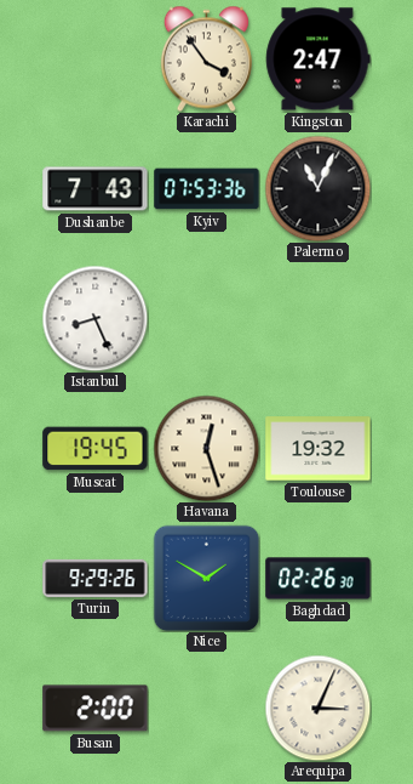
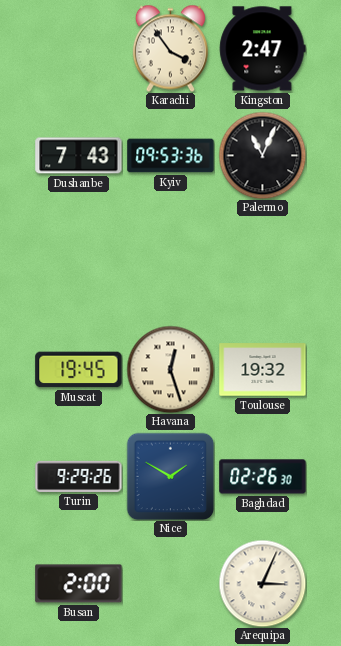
Kyiv: 07:53 -> 09:53
Istanbul: 8:26 -> none
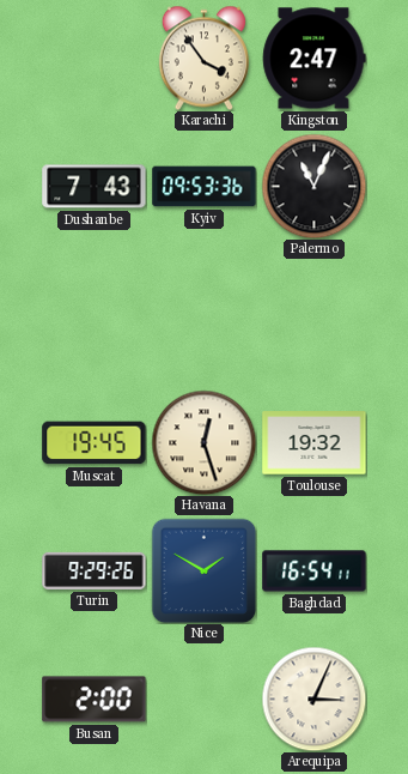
Baghdad: 02:26 -> 16:54
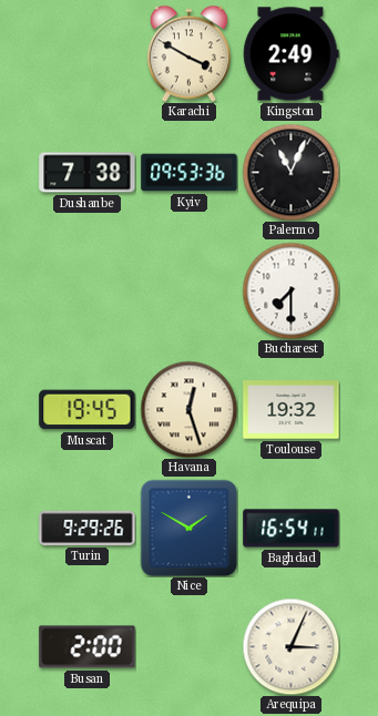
Karachi: 3:54 -> 3:50
Kingston: 2:47 -> 2:49
Dushanbe: 7:43 -> 7:38
Bucharest: none -> 7:30
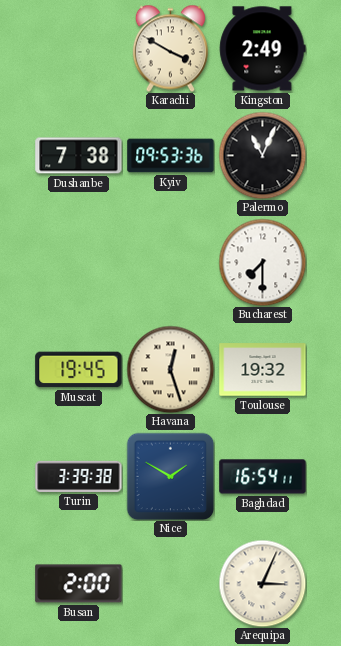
Turin: 9:29 -> 3:39
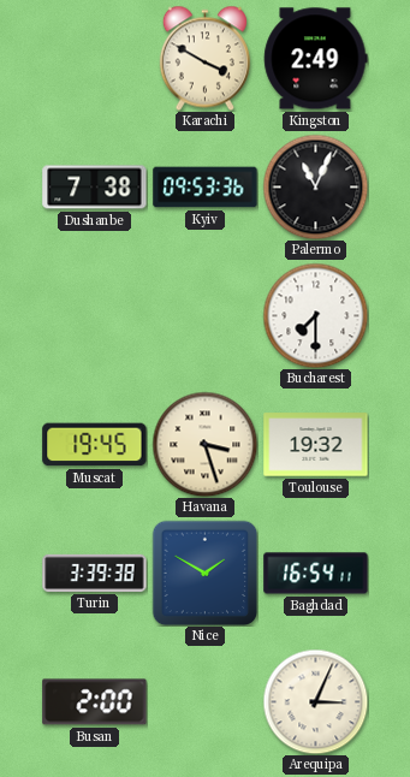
Havana: 12:27 -> 3:27
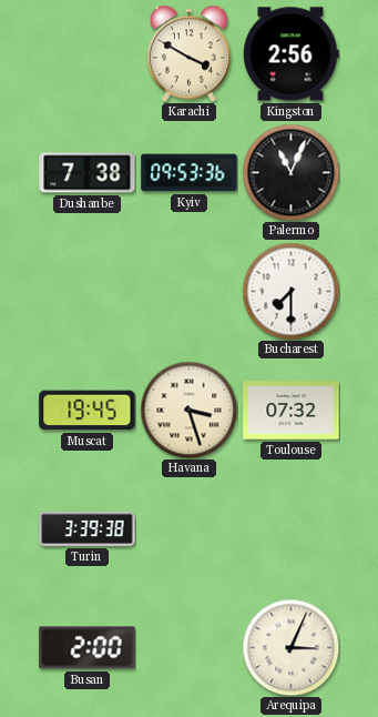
Kingston: 2:49 -> 2:56
Toulouse: 19:32 -> 07:32
Nice: 1:50 -> none
Baghdad: 16:54 -> none
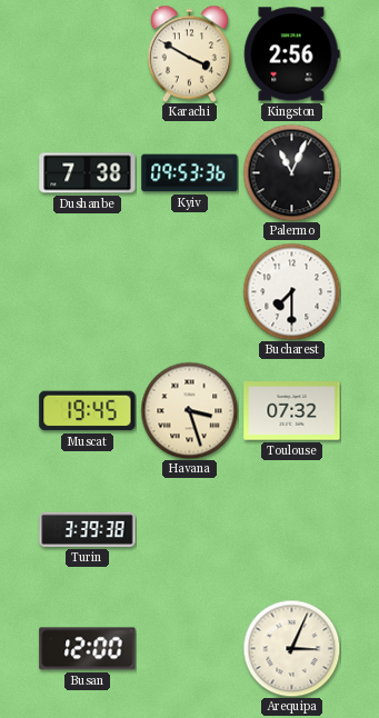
Busan: 2:00 -> 12:00
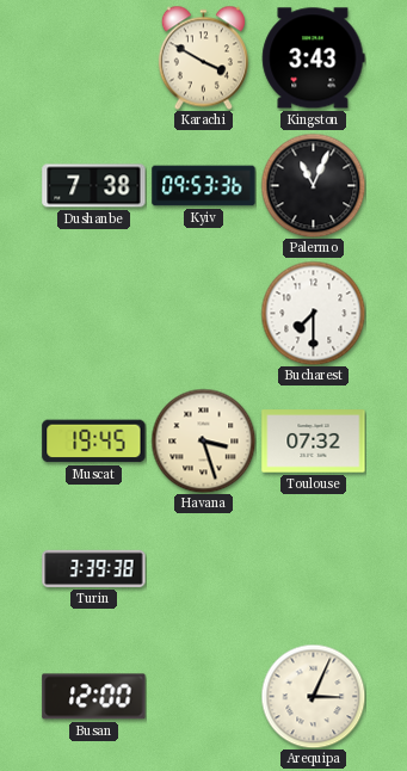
Kingston: 2:56 -> 3:43
